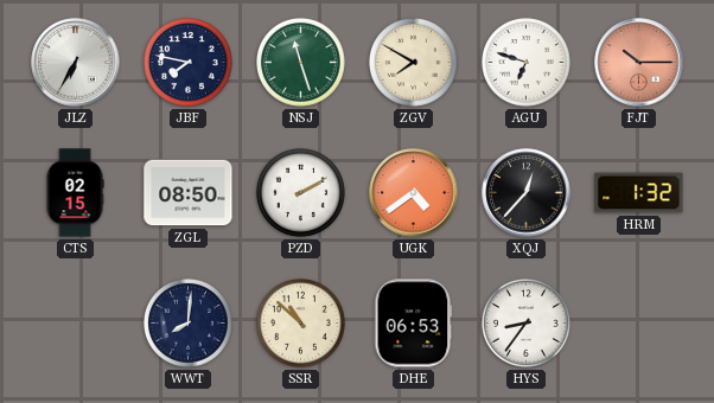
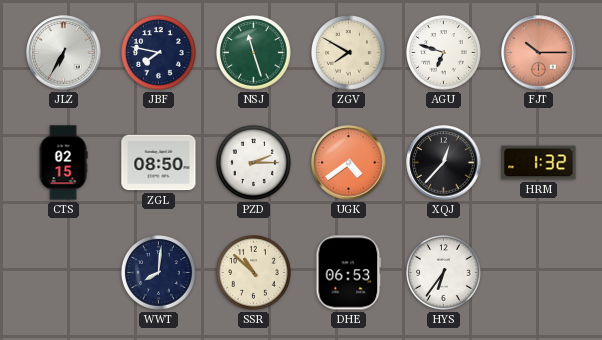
PZD: 2:10 -> 2:15
HYS: 8:36 -> 6:36
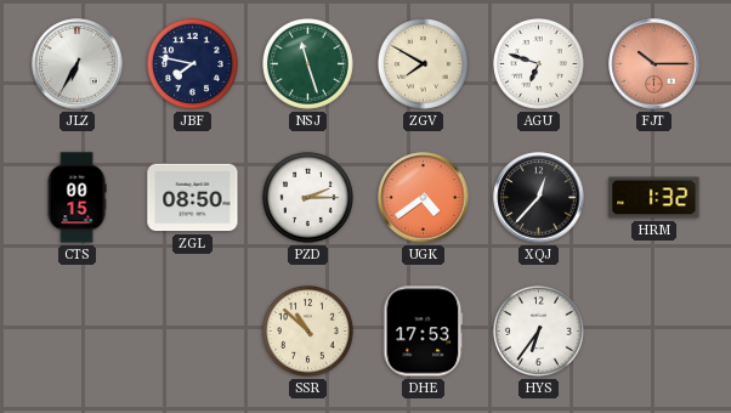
CTS: 02:15 -> 00:15
WWT: 8:01 -> none
DHE: 06:53 -> 17:53
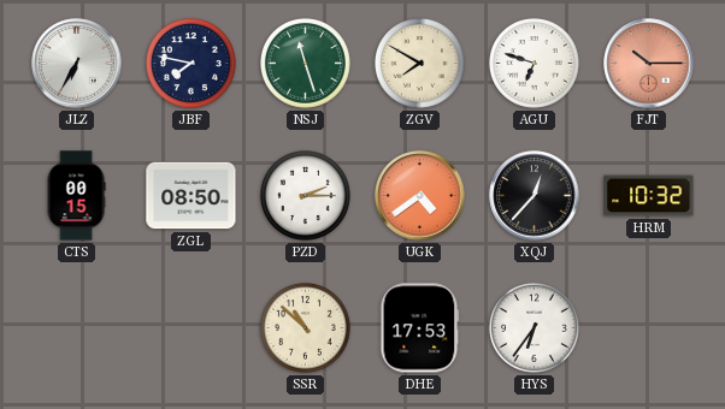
HRM: 1:32 -> 10:32
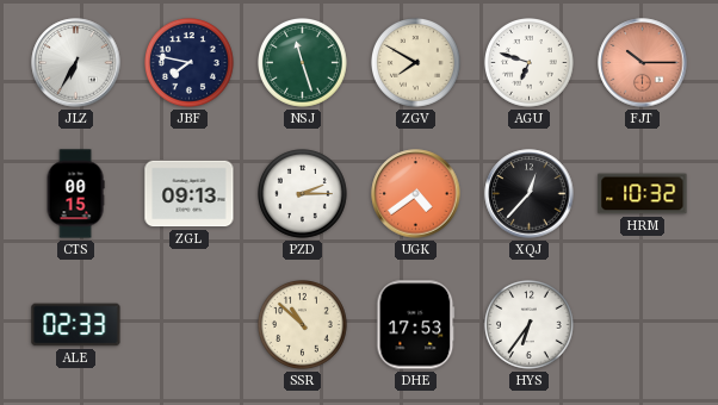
ZGL: 08:50 -> 09:13
ALE: none -> 02:33
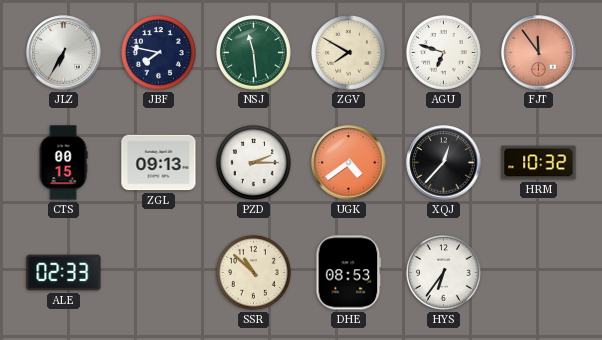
NSJ: 11:27 -> 11:29
FJT: 10:15 -> 11:54
DHE: 17:53 -> 08:53
